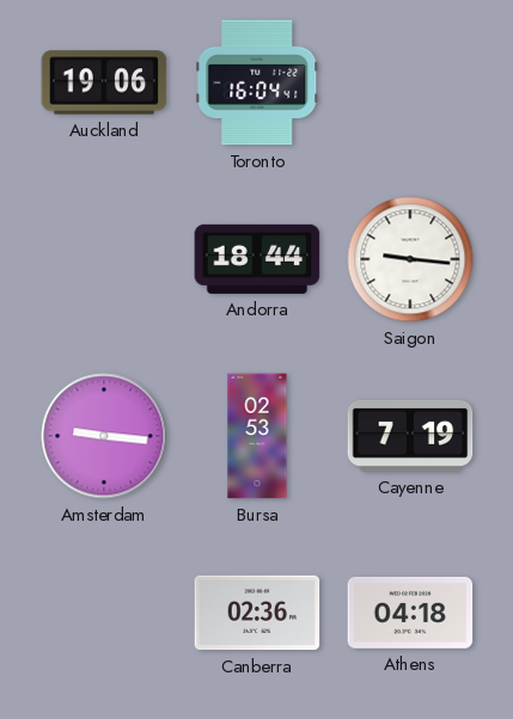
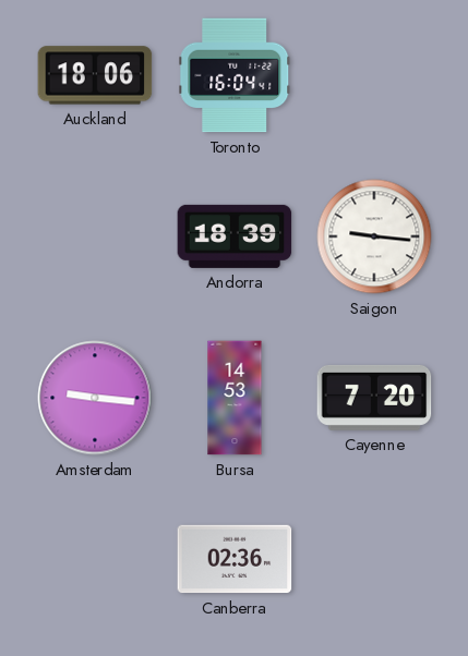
Auckland: 19:06 -> 18:06
Andorra: 18:44 -> 18:39
Bursa: 02:53 -> 14:53
Cayenne: 7:19 -> 7:20
Athens: 04:18 -> none
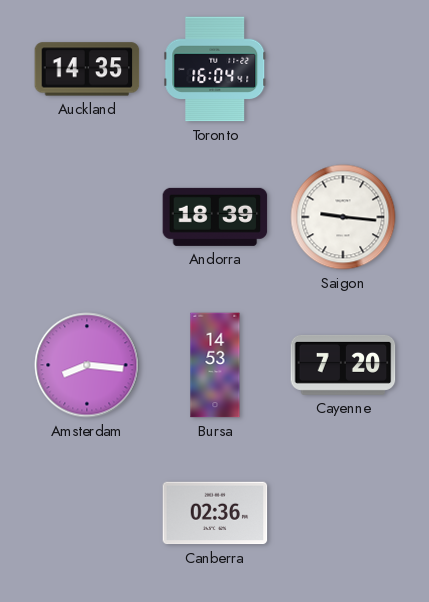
Auckland: 18:06 -> 14:35
Amsterdam: 9:16 -> 8:16
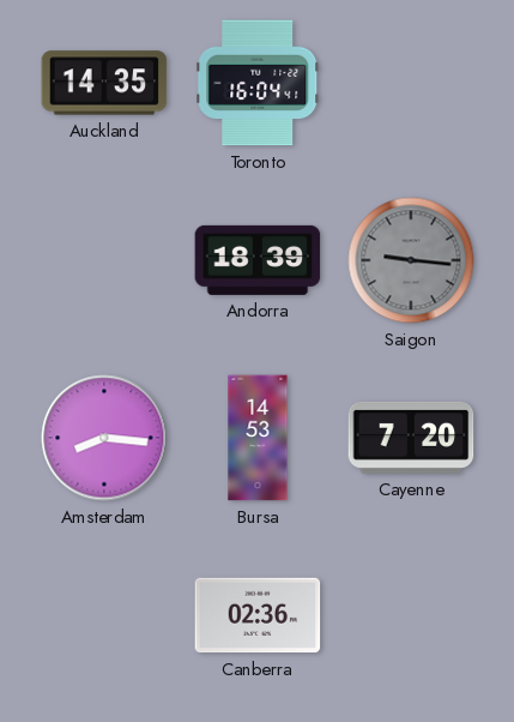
Saigon dial: white -> grey
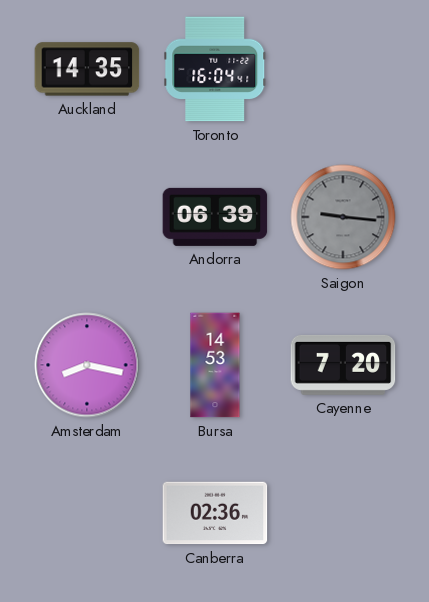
Andorra: 18:39 -> 06:39
Amsterdam: 8:16 -> 8:17
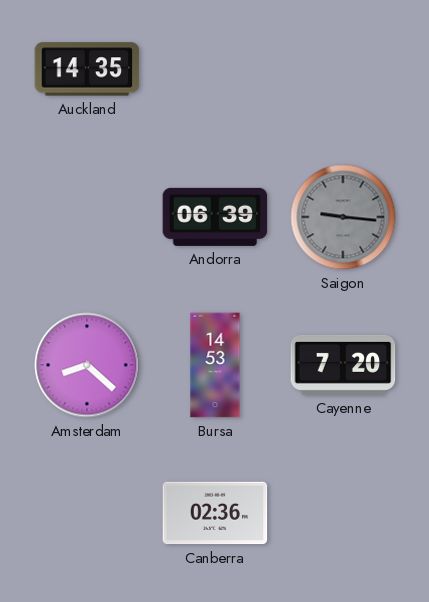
Toronto: 16:04 -> none
Amsterdam: 8:17 -> 8:22
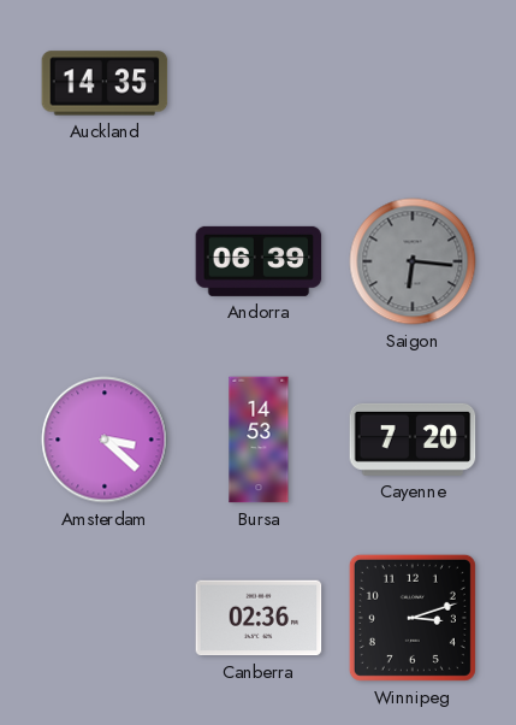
Saigon: 9:16 -> 6:16
Amsterdam: 8:22 -> 3:22
Winnipeg: none -> 3:12
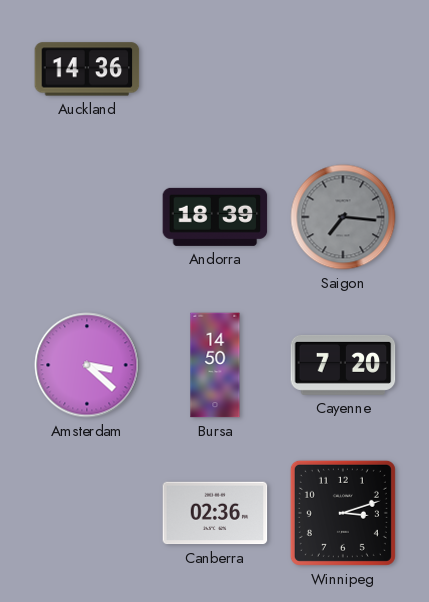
Auckland: 14:35 -> 14:36
Andorra: 06:39 -> 18:39
Saigon: 6:16 -> 7:16
Bursa: 14:53 -> 14:50
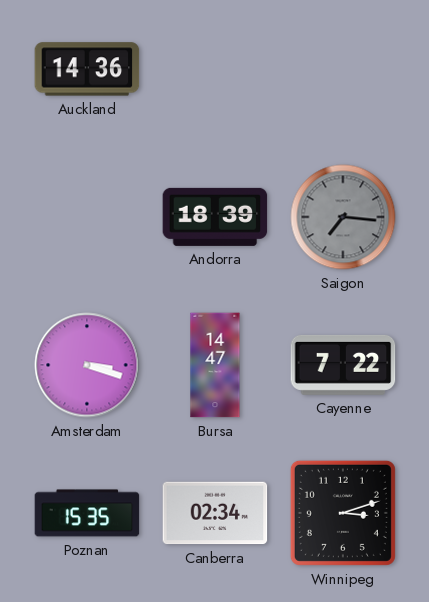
Amsterdam: 3:22 -> 3:18
Bursa: 14:50 -> 14:47
Cayenne: 7:20 -> 7:22
Poznan: none -> 15:35
Canberra: 02:36 -> 02:34
